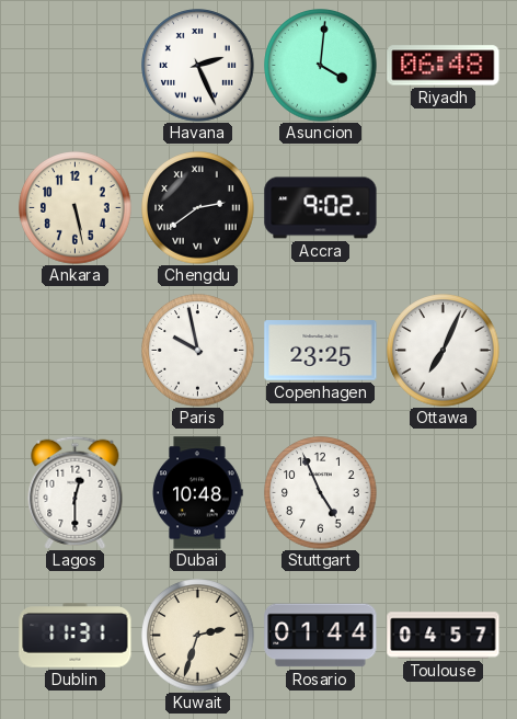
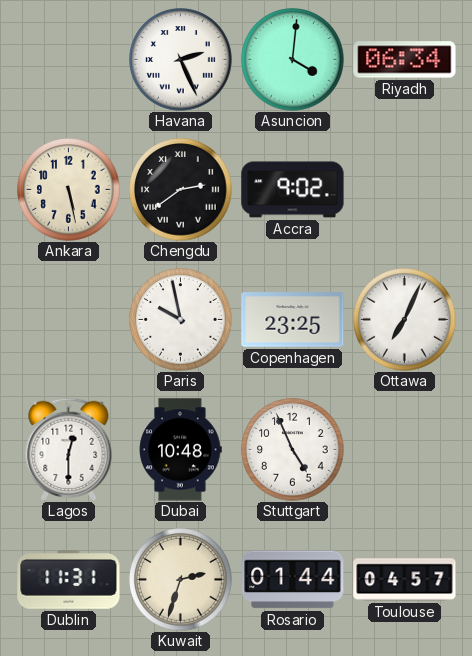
Riyadh: 06:48 -> 06:34
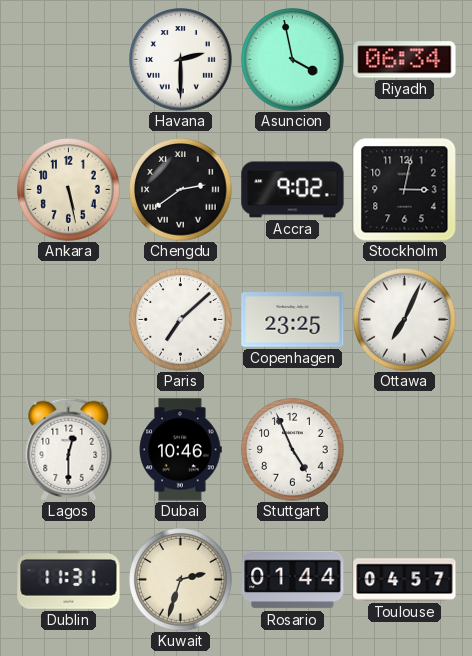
Havana: 2:26 -> 2:30
Asuncion: 4:01 -> 3:58
Stockholm: none -> 3:02
Paris: 9:58 -> 7:08
Dubai: 10:48 -> 10:46
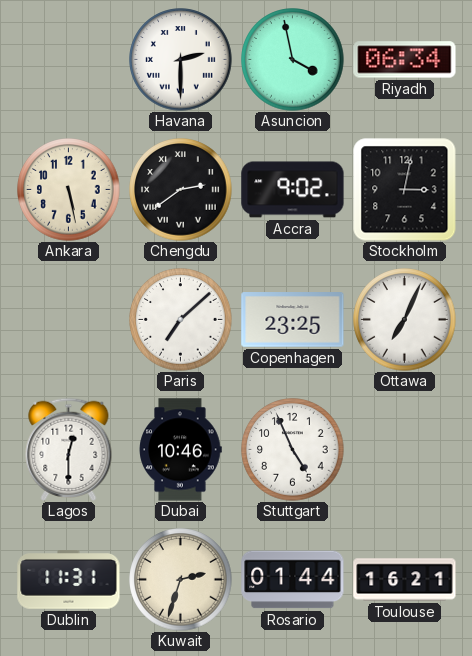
Toulouse: 04:57 -> 16:21
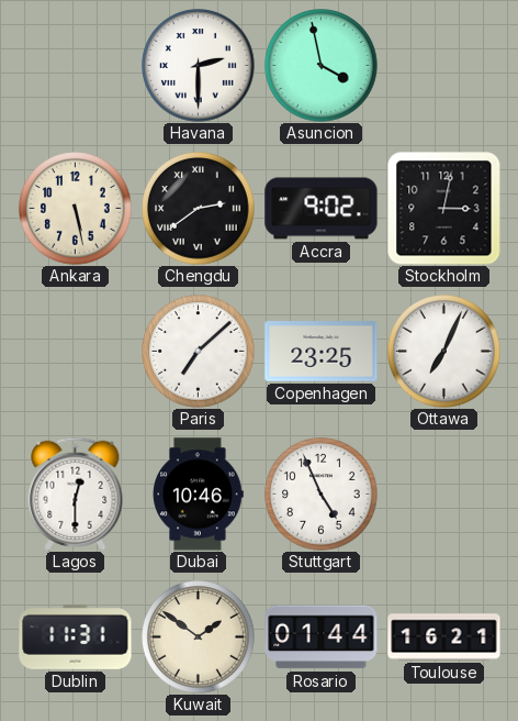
Riyadh: 06:34 -> none
Kuwait: 2:33 -> 1:51
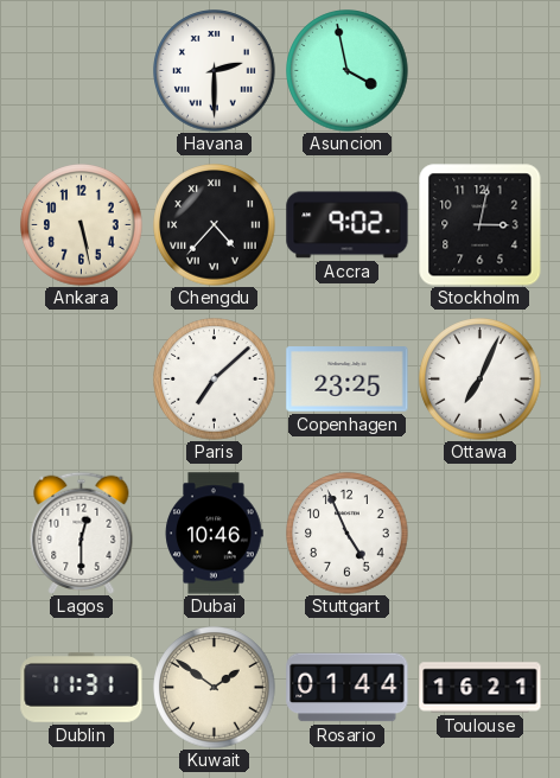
Chengdu: 2:39 -> 4:37
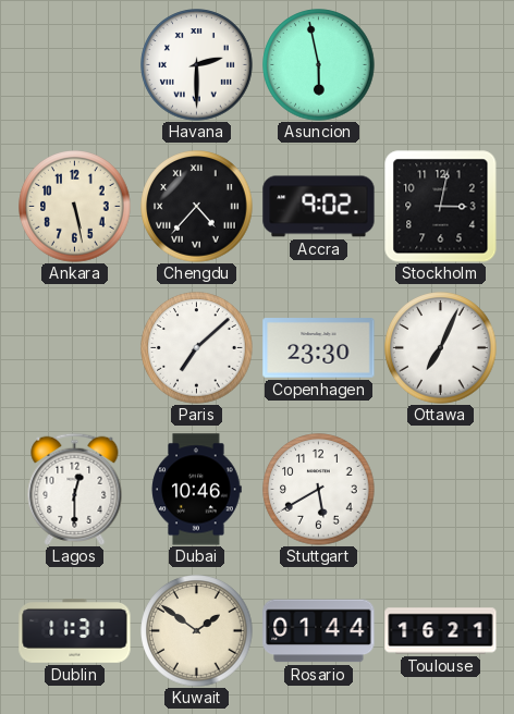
Asuncion: 3:58 -> 5:58
Copenhagen: 23:25 -> 23:30
Stuttgart: 4:56 -> 5:40
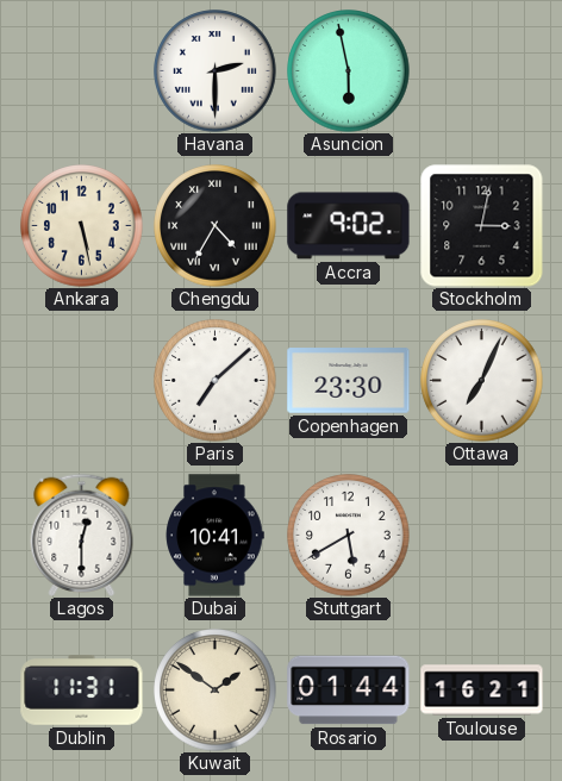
Chengdu: 4:37 -> 4:35
Dubai: 10:46 -> 10:41
